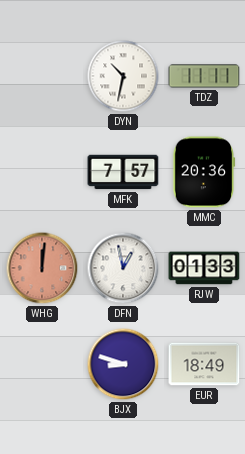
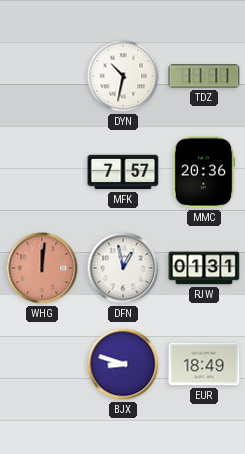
RJW: 01:33 -> 01:31
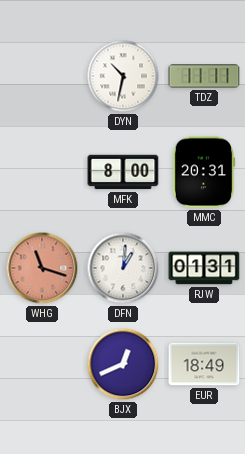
MFK: 7:57 -> 8:00
MMC: 20:36 -> 20:31
WHG: 12:01 -> 11:18
DFN: 12:58 -> 1:01
BJX: 8:48 -> 12:41
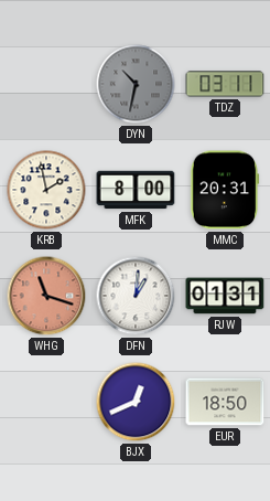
DYN dial: white -> grey
TDZ: 11:11 -> 03:11
KRB: none -> 1:58
EUR: 18:49 -> 18:50
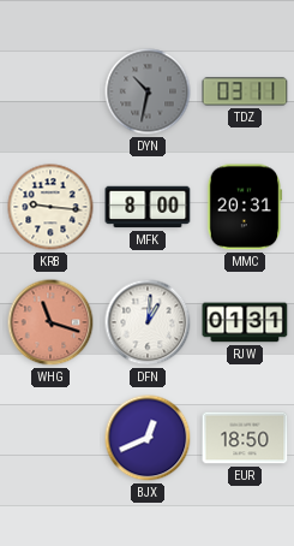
KRB: 1:58 -> 9:16
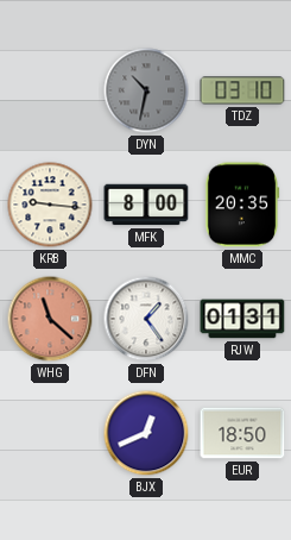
TDZ: 03:11 -> 03:10
MMC: 20:31 -> 20:35
WHG: 11:18 -> 11:22
DFN: 1:01 -> 1:24
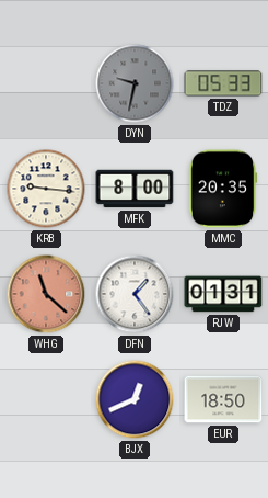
DYN: 10:32 -> 9:32
TDZ: 03:10 -> 05:33
